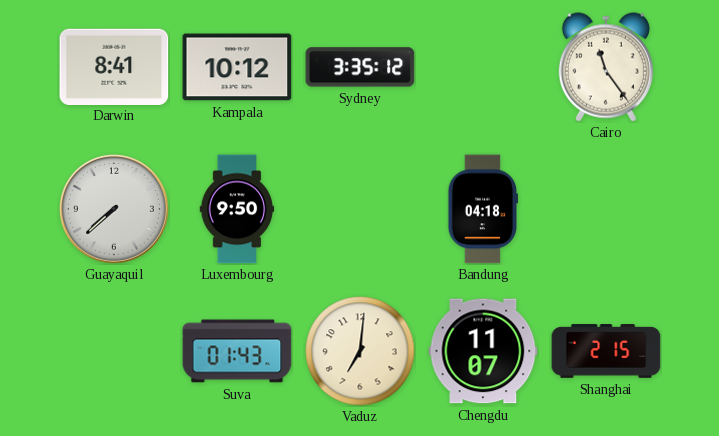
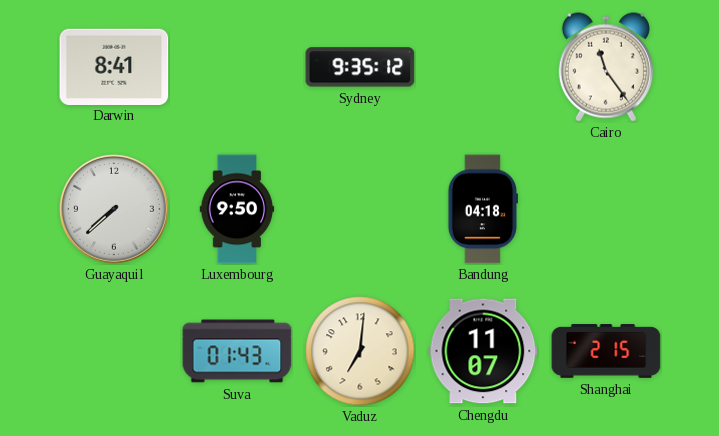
Kampala: 10:12 -> none
Sydney: 3:35 -> 9:35
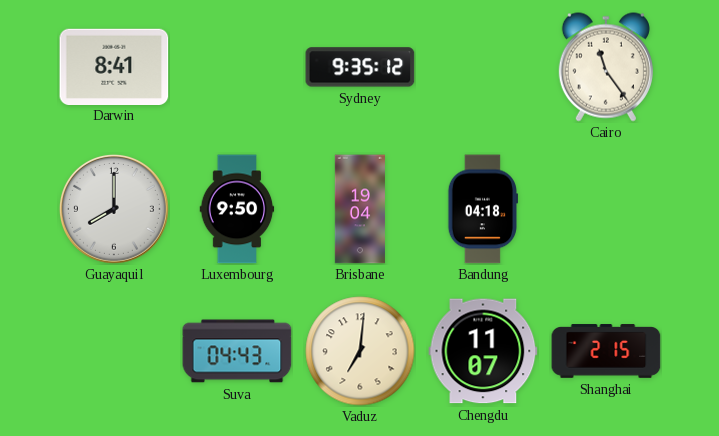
Guayaquil: 7:38 -> 8:00
Brisbane: none -> 19:04
Suva: 01:43 -> 04:43
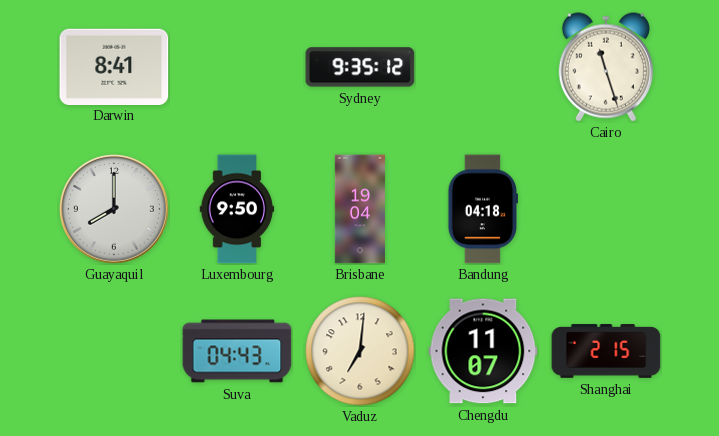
Cairo: 11:24 -> 11:27
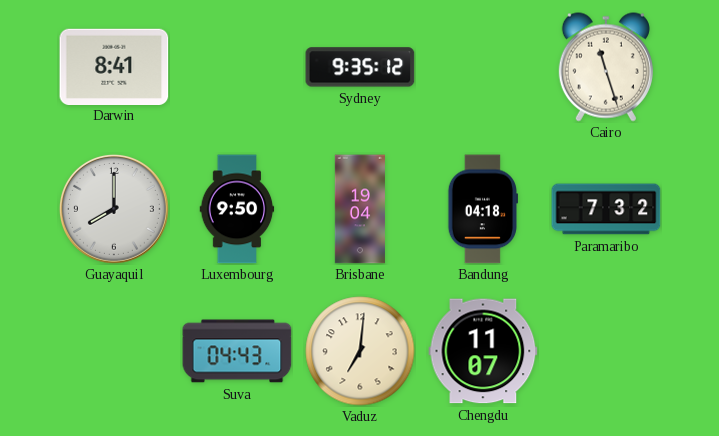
Paramaribo: none -> 7:32
Shanghai: 2:15 -> none
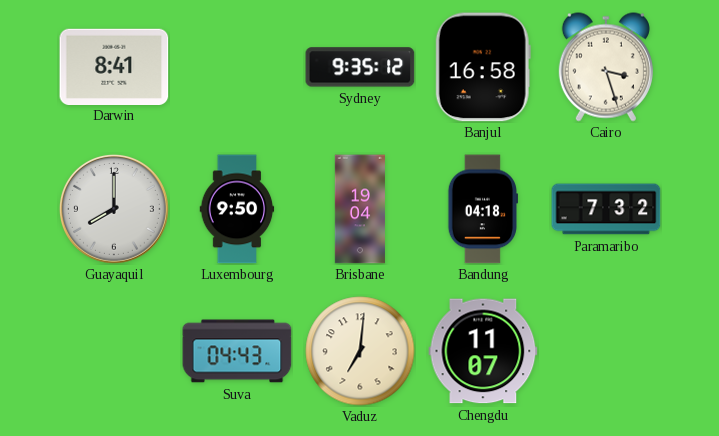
Banjul: none -> 16:58
Cairo: 11:27 -> 3:27
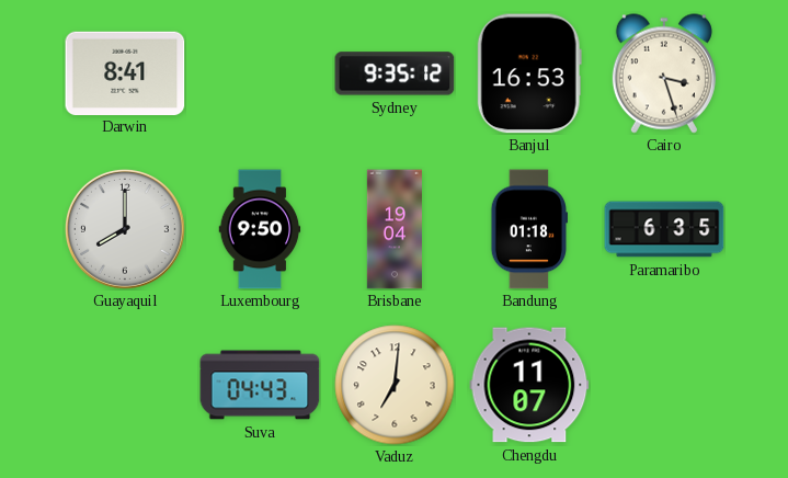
Banjul: 16:58 -> 16:53
Bandung: 04:18 -> 01:18
Paramaribo: 7:32 -> 6:35
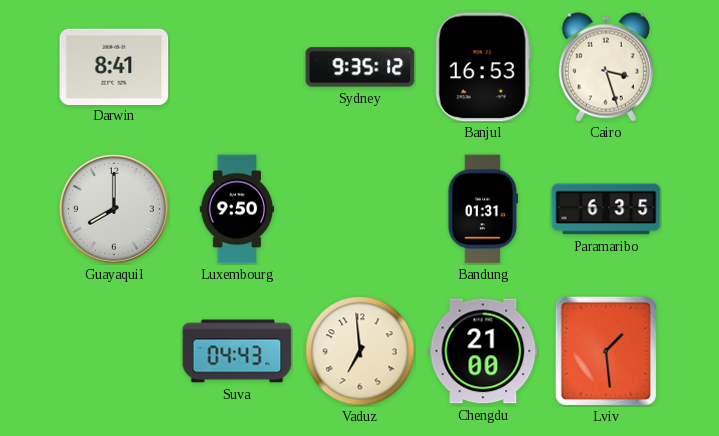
Brisbane: 19:04 -> none
Bandung: 01:18 -> 01:31
Vaduz: 7:01 -> 6:59
Chengdu: 11:07 -> 21:00
Lviv: none -> 1:29
